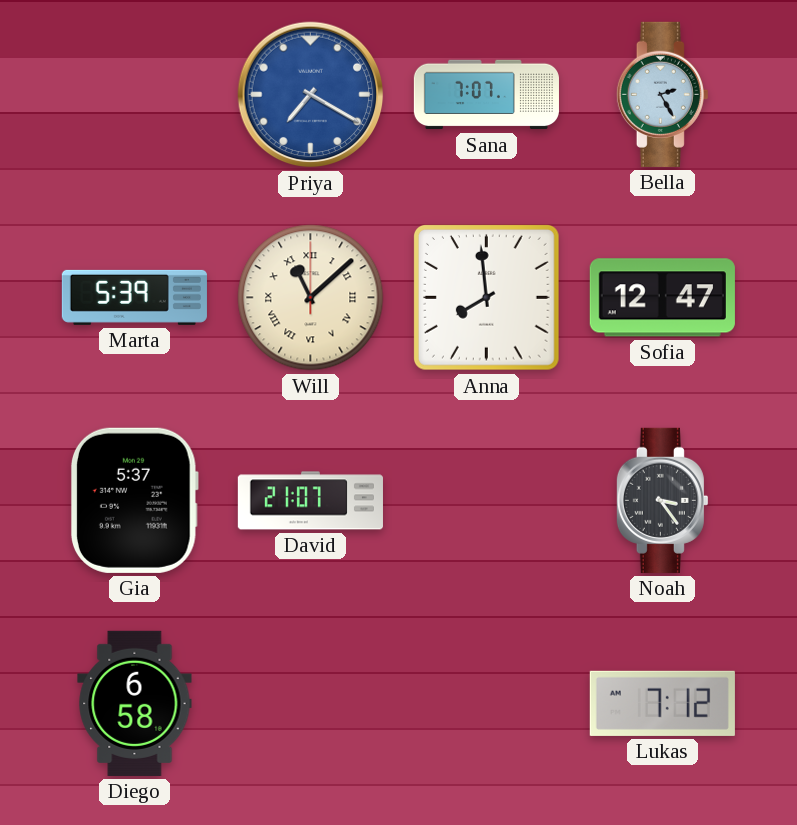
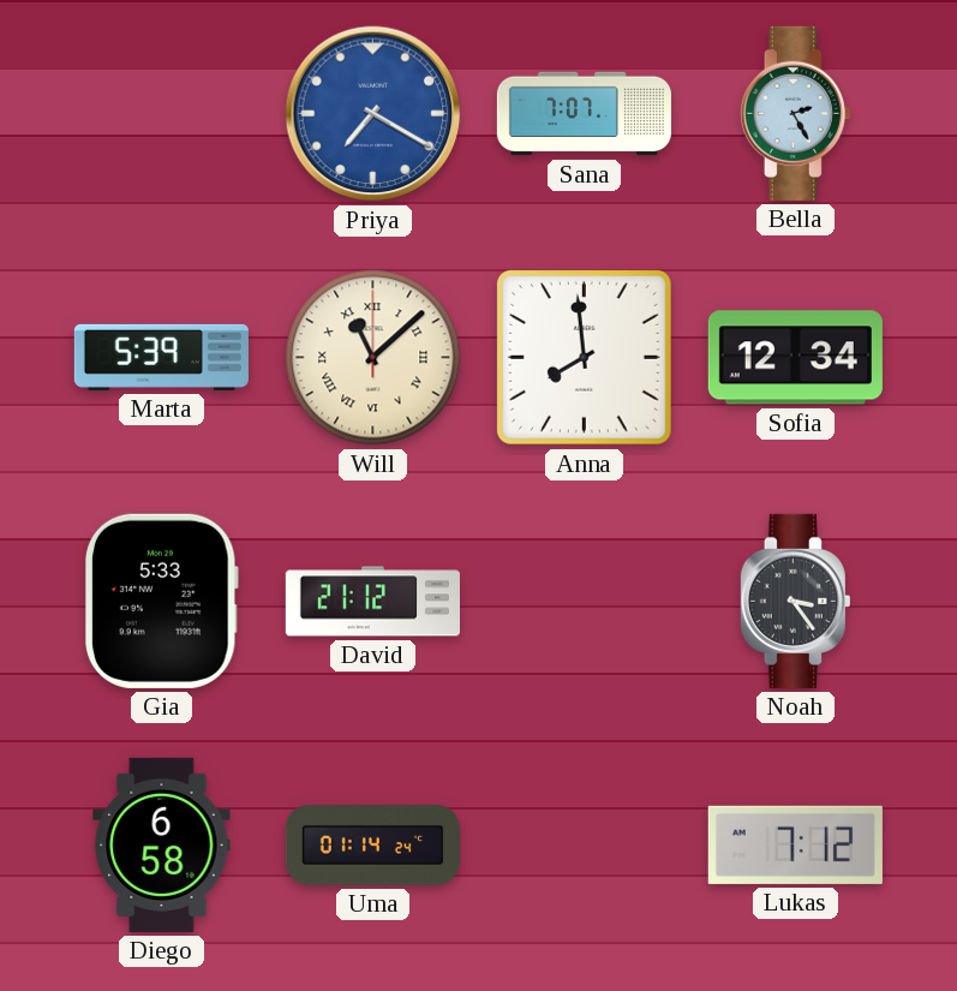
Sofia: 12:47 -> 12:34
Gia: 5:37 -> 5:33
David: 21:07 -> 21:12
Uma: none -> 01:14
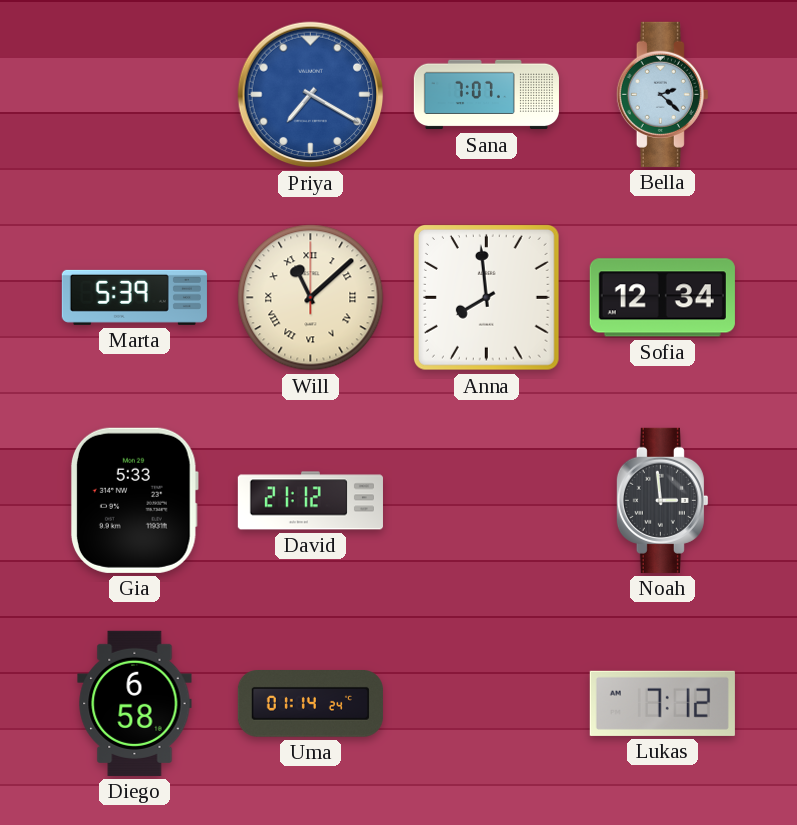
Bella: 2:25 -> 2:22
Noah: 3:24 -> 2:59
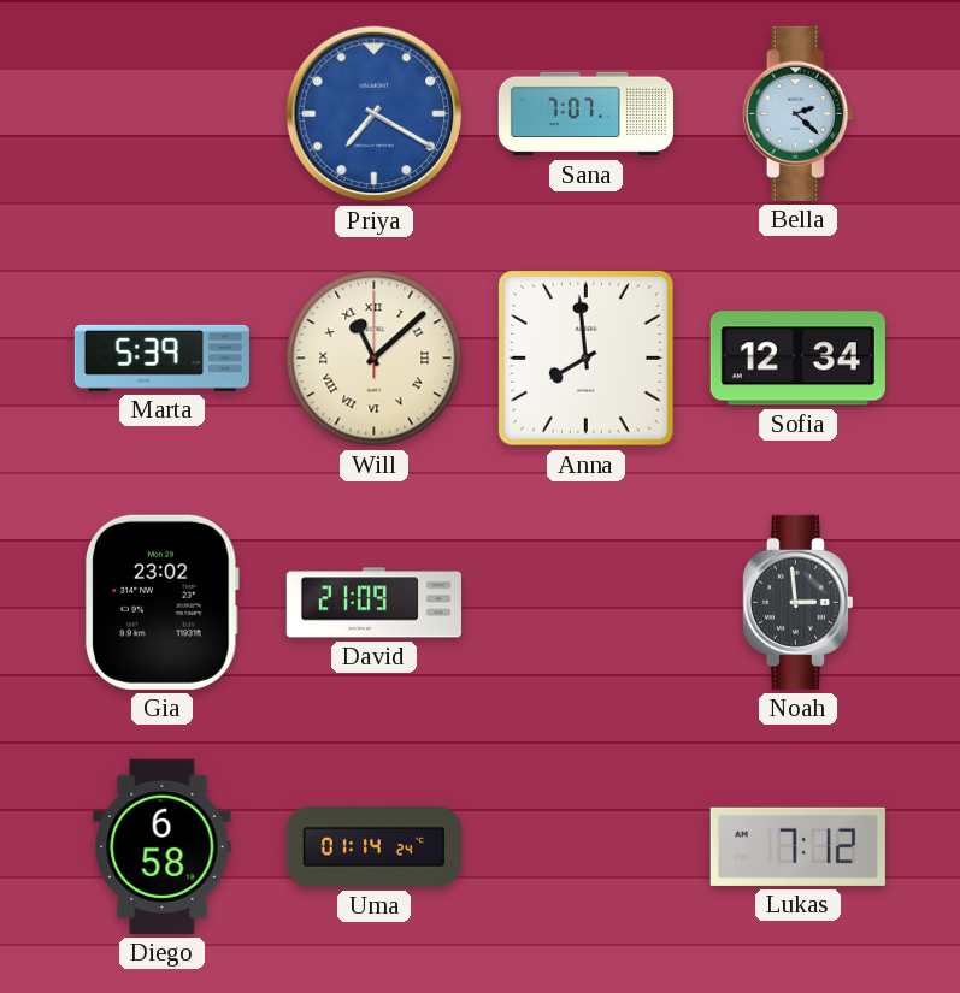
Gia: 5:33 -> 23:02
David: 21:12 -> 21:09
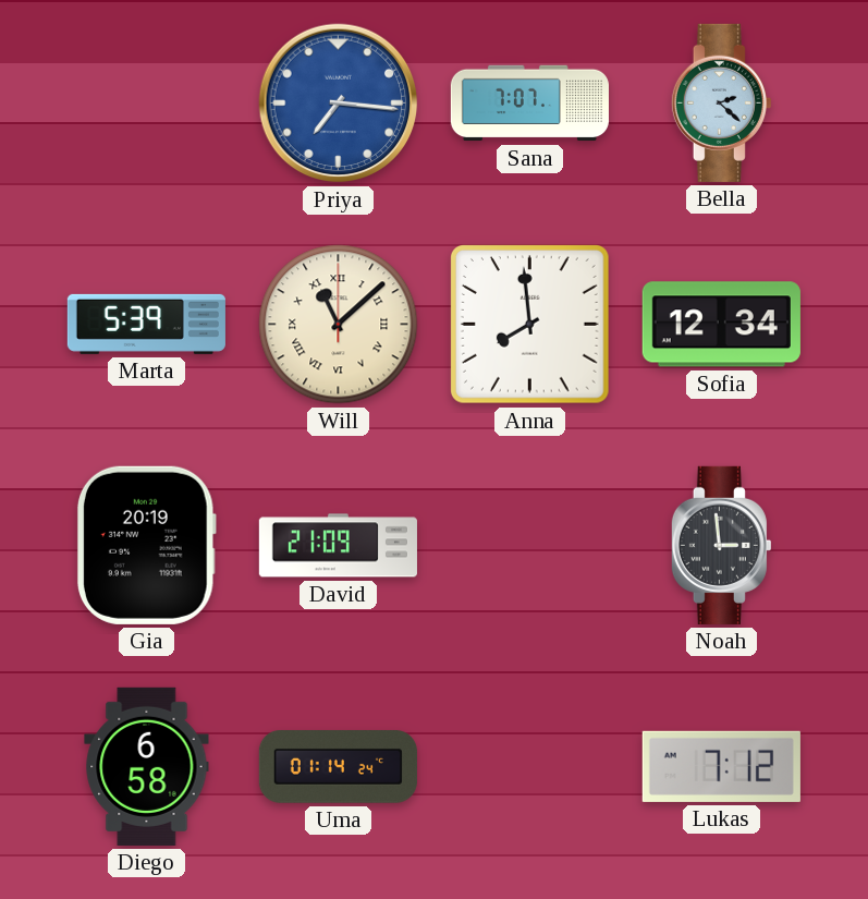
Priya: 7:20 -> 7:16
Gia: 23:02 -> 20:19
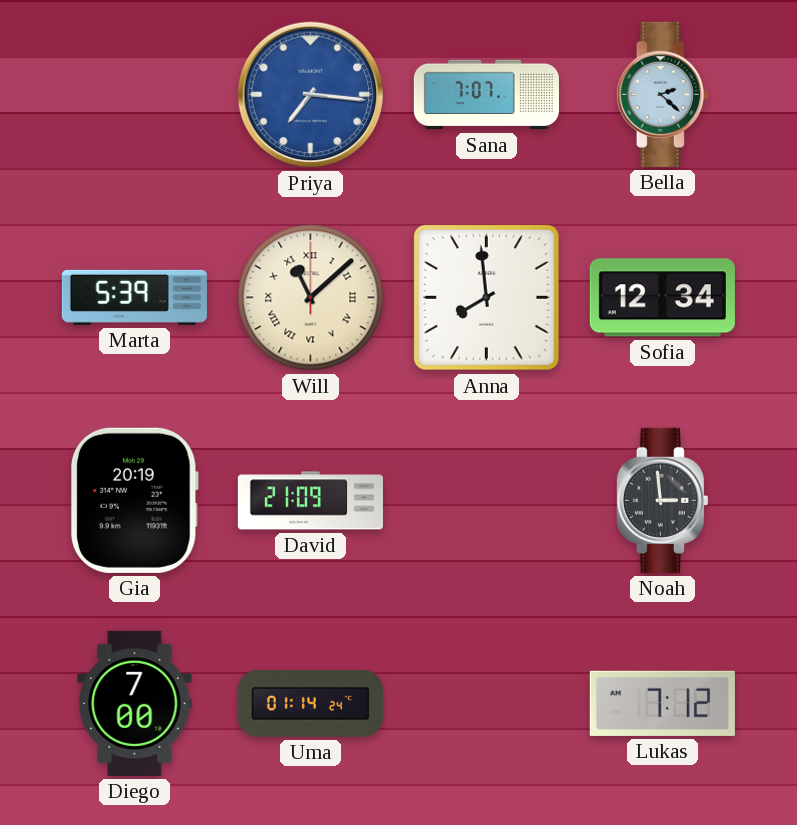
Diego: 6:58 -> 7:00
